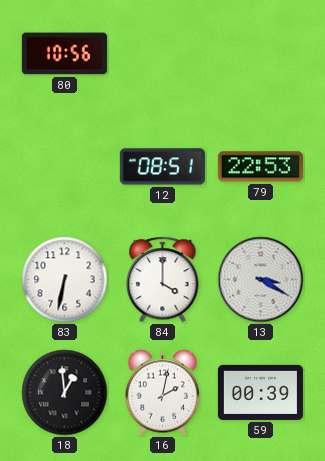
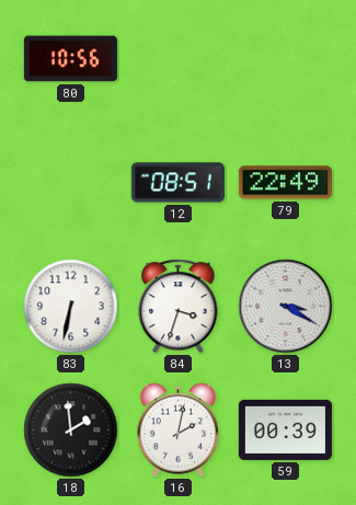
79: 22:53 -> 22:49
84: 4:00 -> 3:33
18: 12:59 -> 1:59
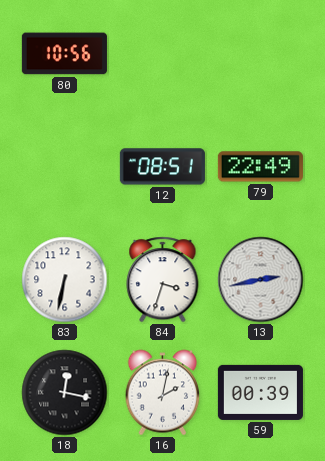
13: 3:20 -> 2:43
18: 1:59 -> 12:17
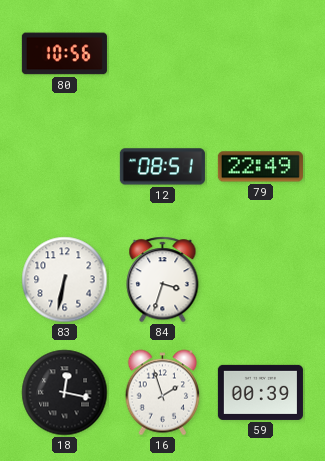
13: 2:43 -> none
16: 2:02 -> 1:57
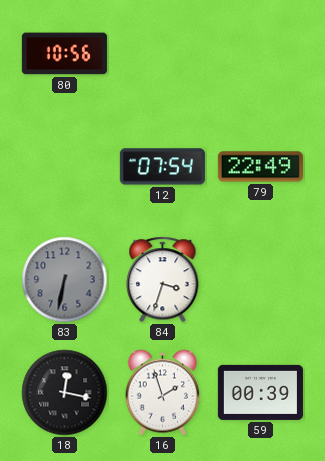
12: 08:51 -> 07:54
83 dial: white -> grey
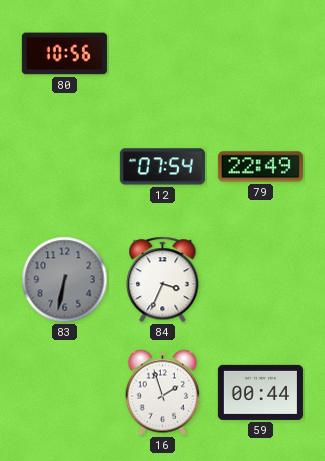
84: 3:33 -> 3:34
18: 12:17 -> none
59: 00:39 -> 00:44
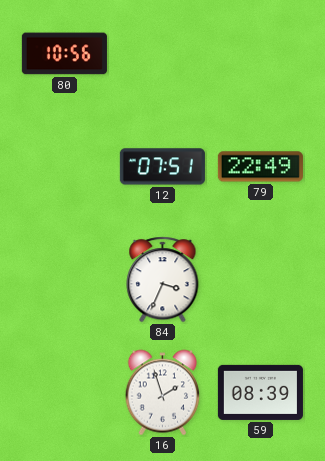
12: 07:54 -> 07:51
83: 6:32 -> none
59: 00:44 -> 08:39
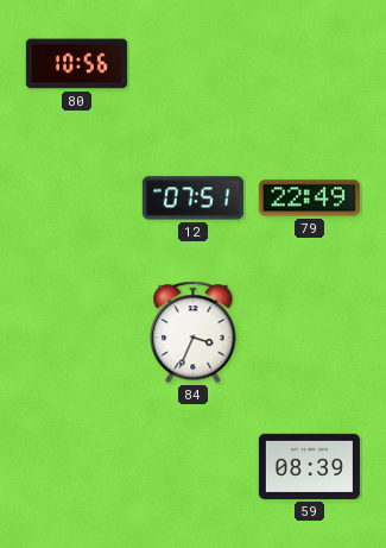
16: 1:57 -> none
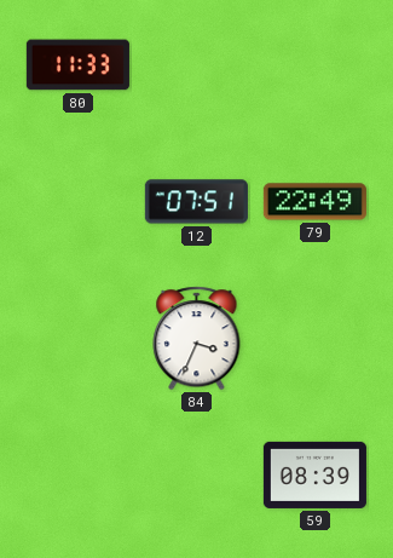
80: 10:56 -> 11:33
